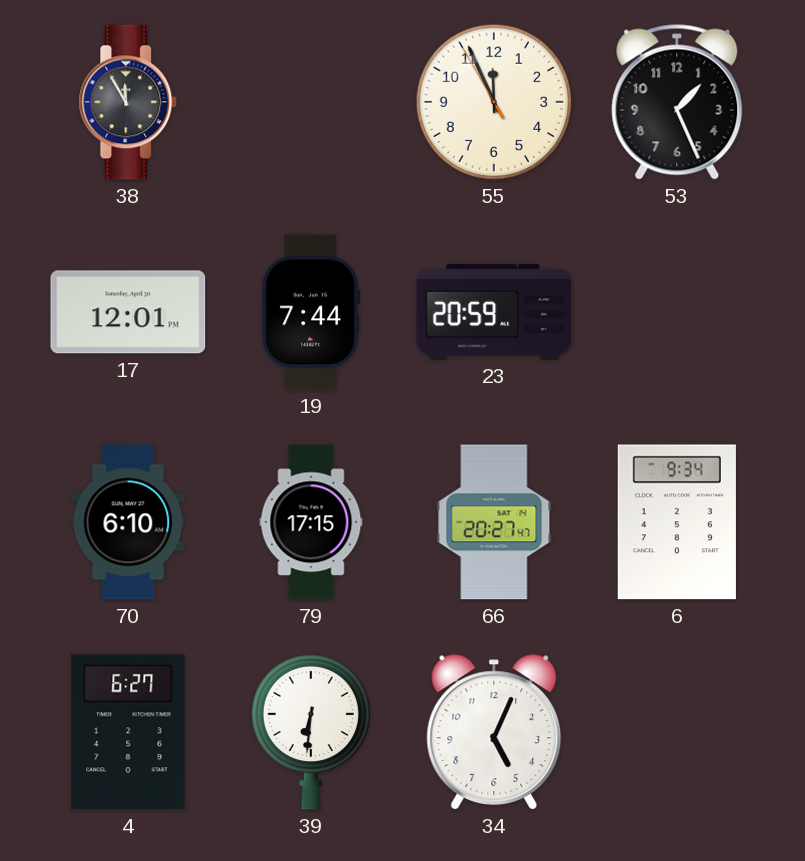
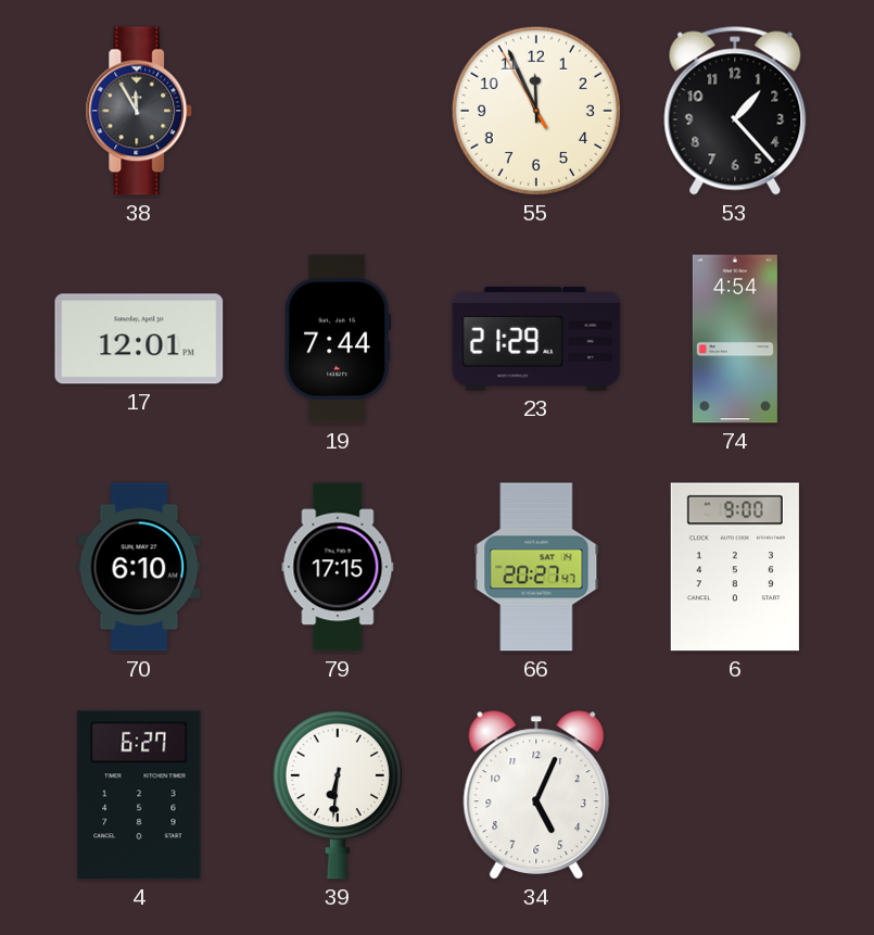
53: 1:26 -> 1:23
23: 20:59 -> 21:29
74: none -> 4:54
6: 9:34 -> 9:00
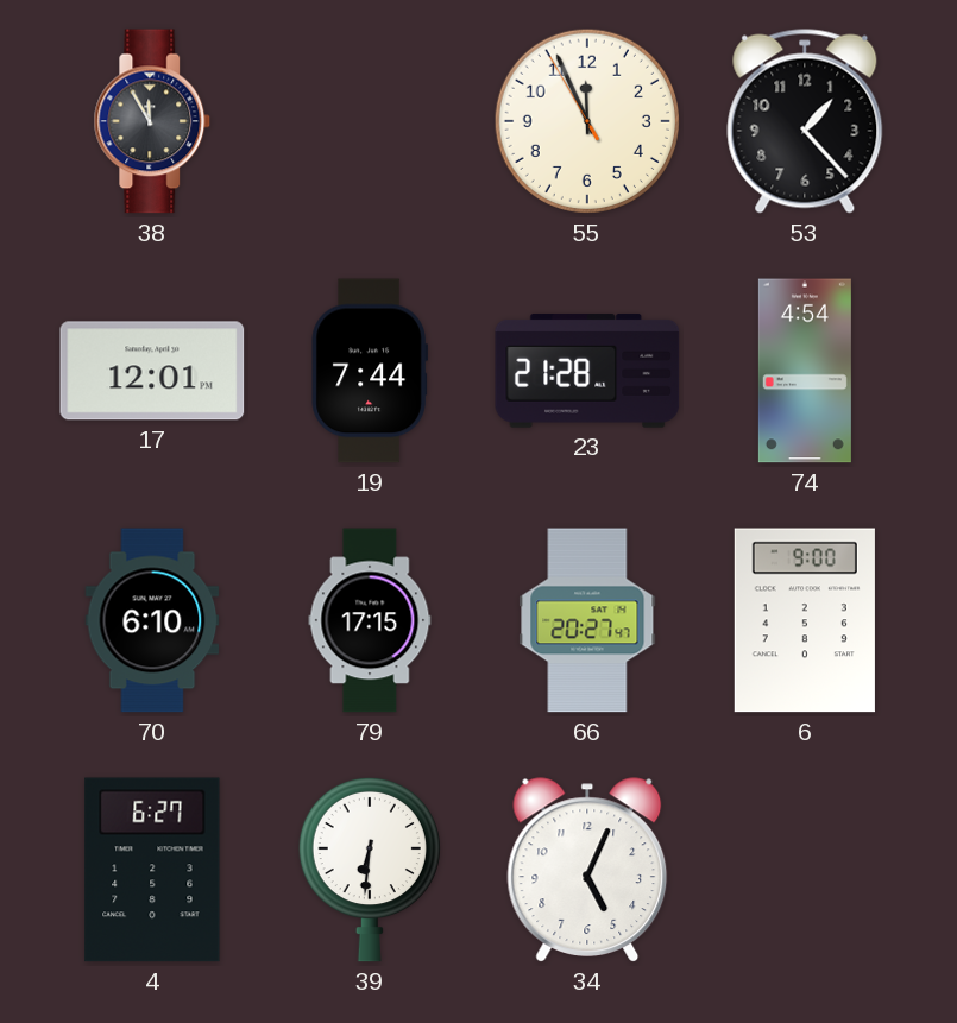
23: 21:29 -> 21:28
